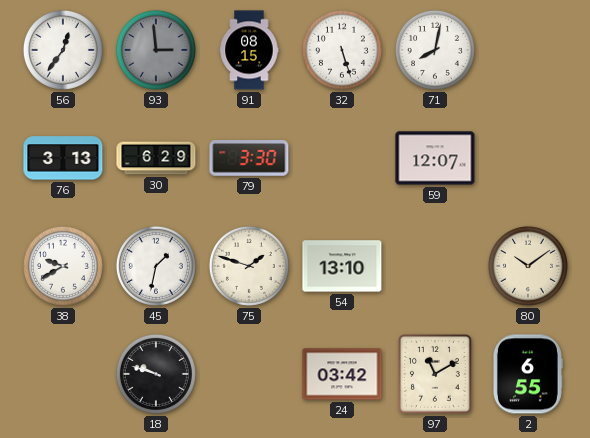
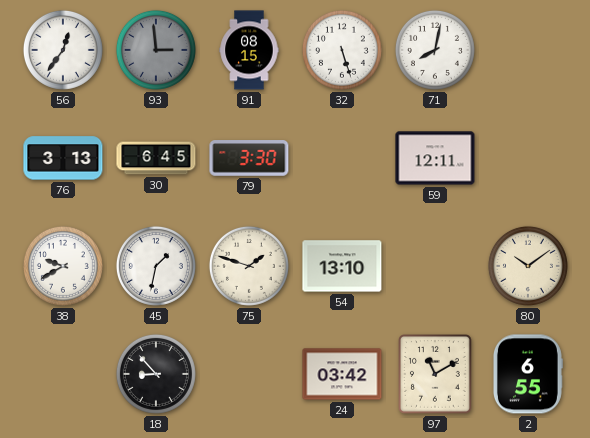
30: 6:29 -> 6:45
59: 12:07 -> 12:11
18: 9:48 -> 8:53
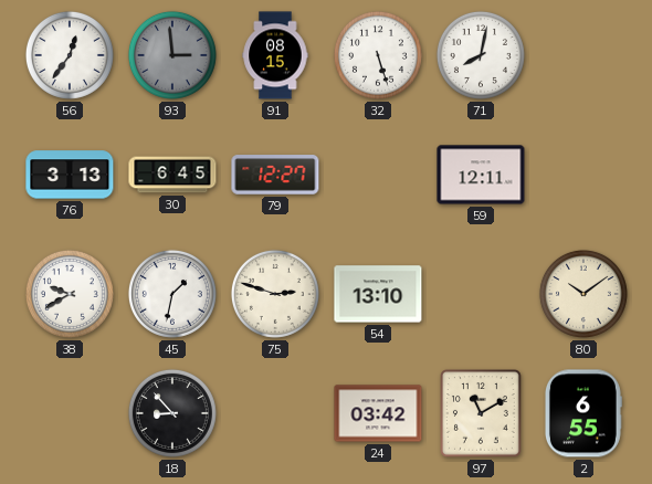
79: 3:30 -> 12:27
75: 1:48 -> 2:48
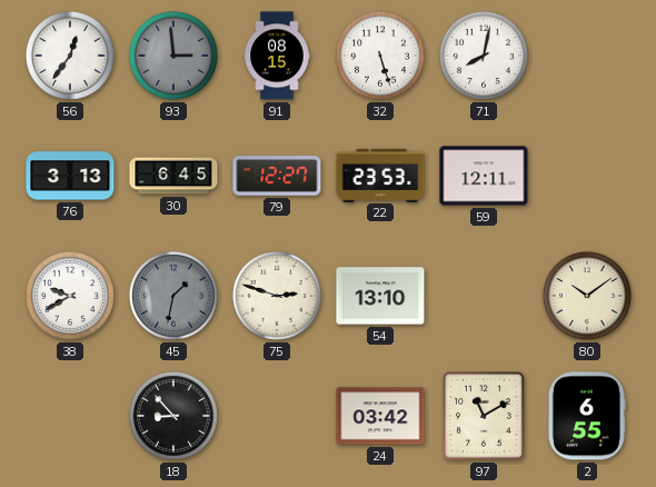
22: none -> 23:53
45 dial: white -> grey
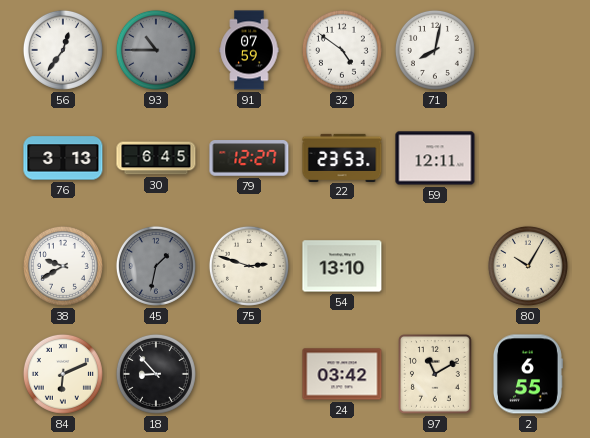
93: 2:59 -> 10:45
91: 08:15 -> 07:59
32: 5:27 -> 4:51
80: 10:09 -> 10:05
84: none -> 6:11
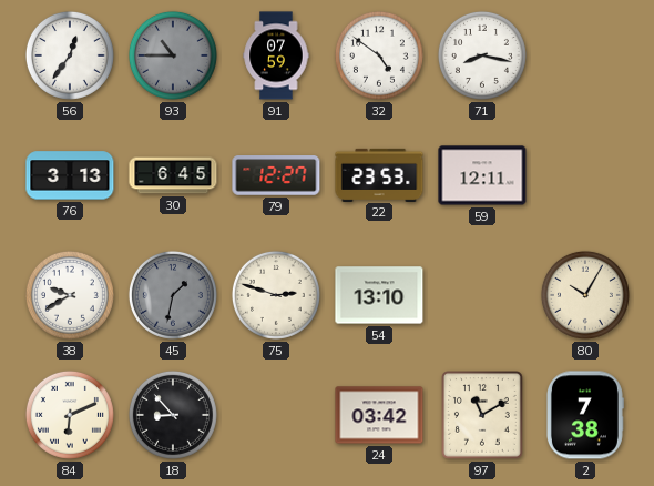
71: 8:02 -> 8:17
2: 6:55 -> 7:38
